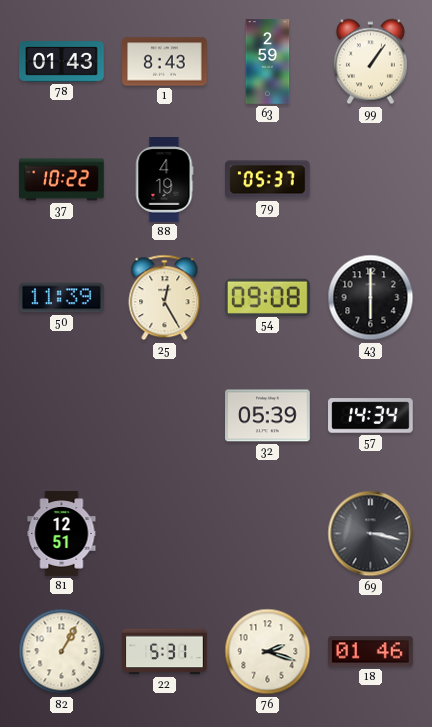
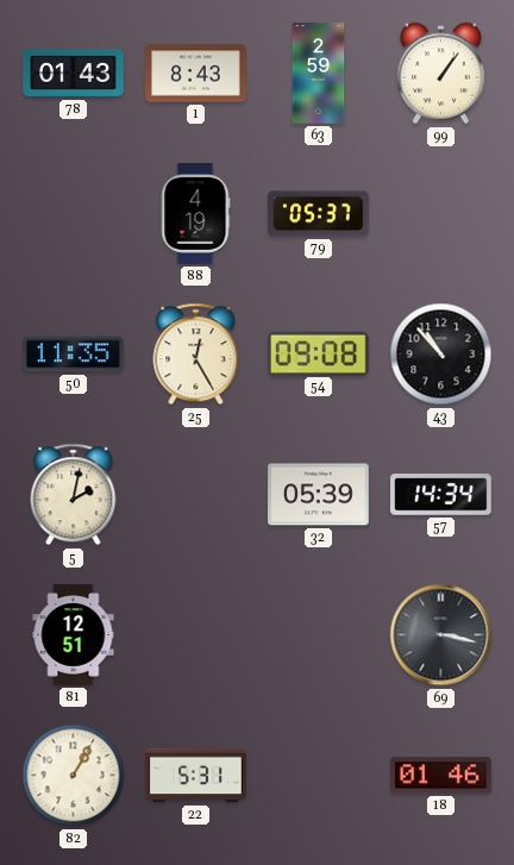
37: 10:22 -> none
50: 11:39 -> 11:35
43: 6:00 -> 10:53
5: none -> 2:02
76: 2:18 -> none
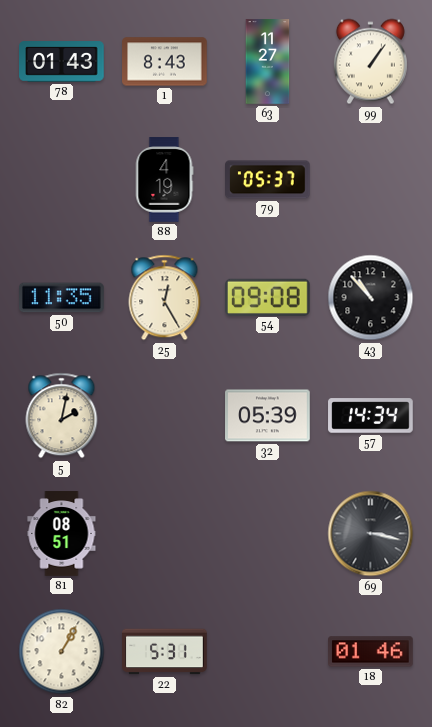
63: 2:59 -> 11:27
81: 12:51 -> 08:51
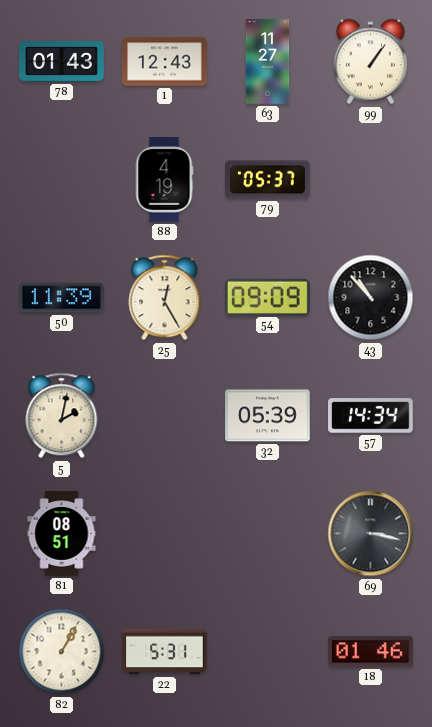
1: 8:43 -> 12:43
50: 11:35 -> 11:39
54: 09:08 -> 09:09
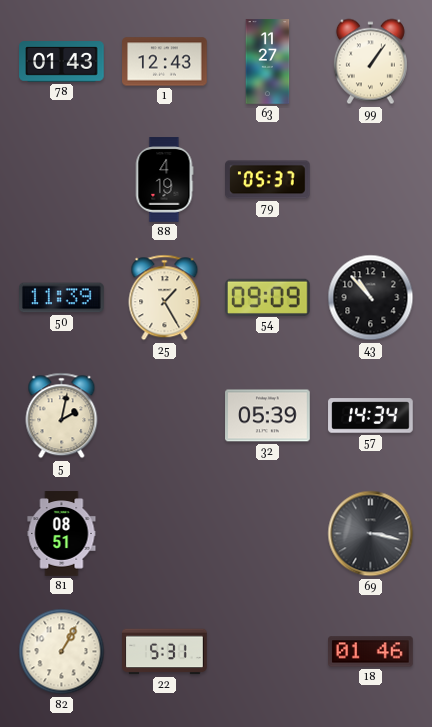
25: 12:25 -> 1:25
